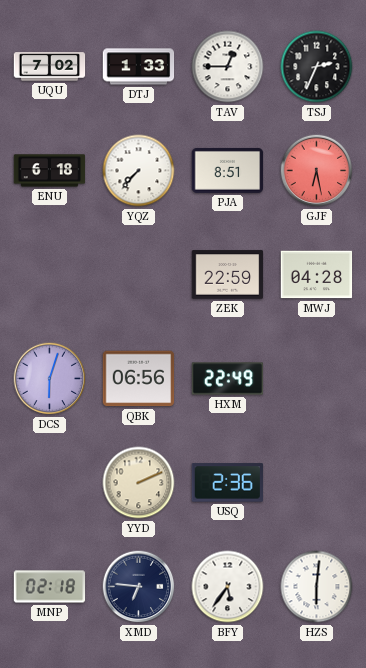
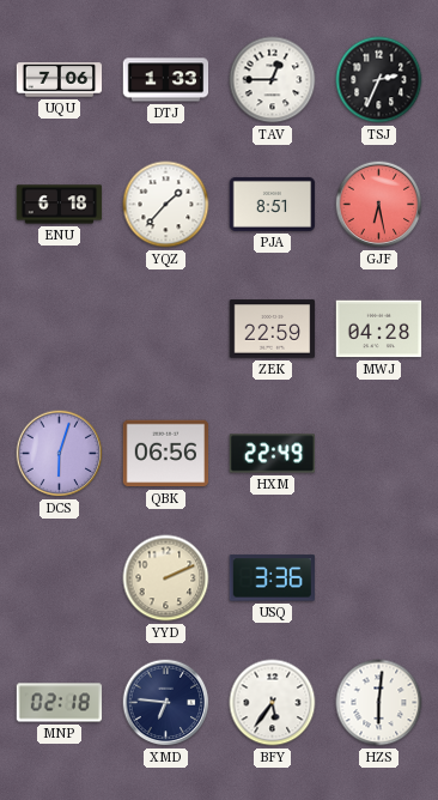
UQU: 7:02 -> 7:06
YQZ: 7:37 -> 1:37
USQ: 2:36 -> 3:36
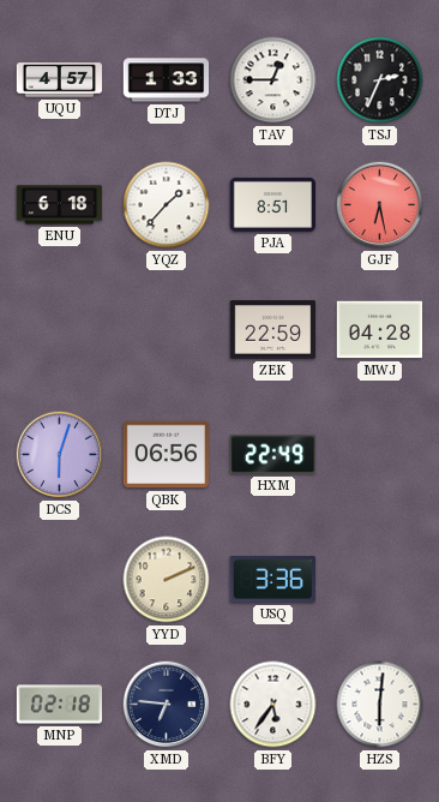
UQU: 7:06 -> 4:57
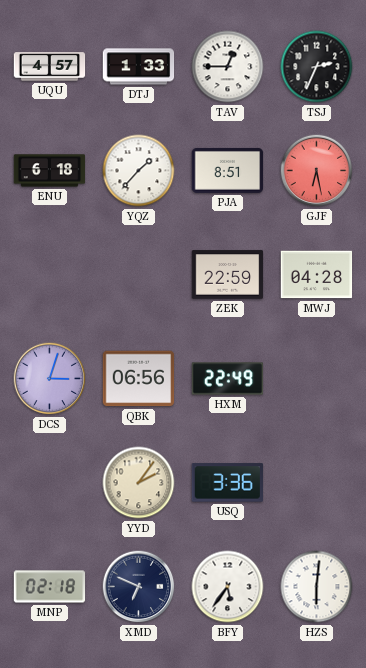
DCS: 6:03 -> 3:03
YYD: 2:11 -> 2:06
XMD: 6:46 -> 6:49
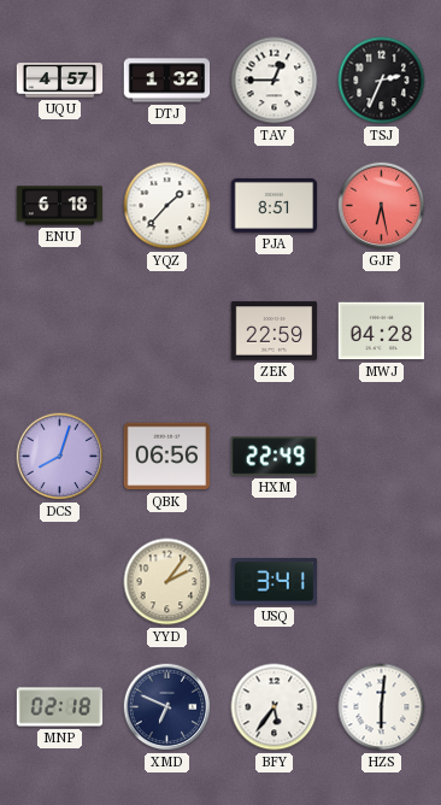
DTJ: 1:33 -> 1:32
DCS: 3:03 -> 8:03
USQ: 3:36 -> 3:41
